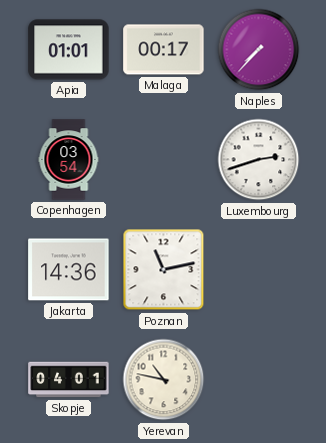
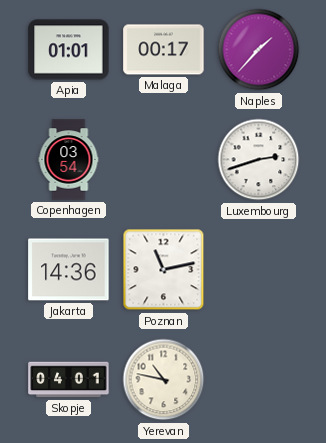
Naples: 7:37 -> 1:37
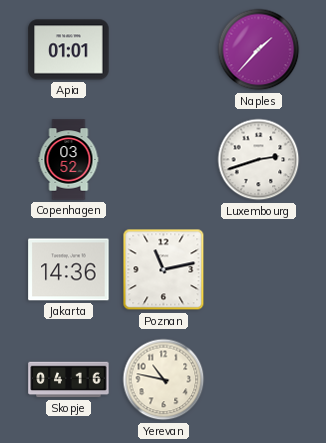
Malaga: 00:17 -> none
Copenhagen: 03:54 -> 03:52
Skopje: 04:01 -> 04:16
